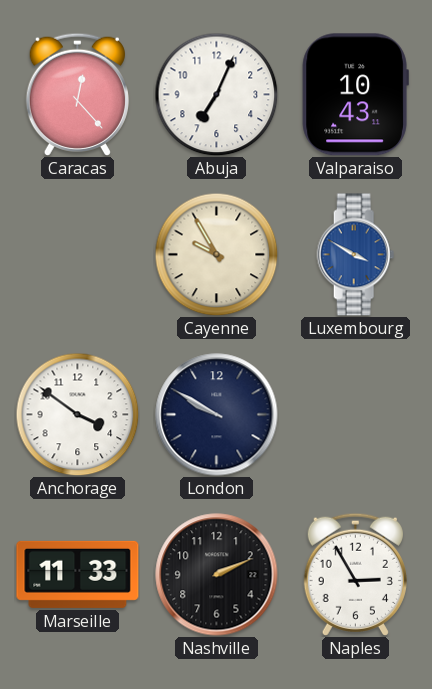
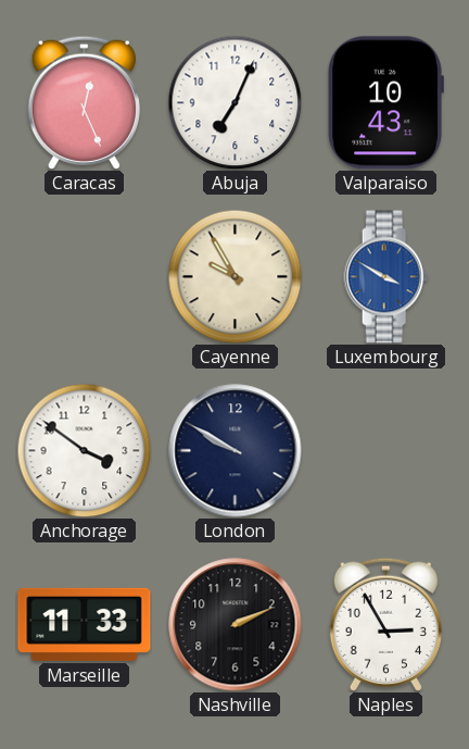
Caracas: 12:23 -> 12:26
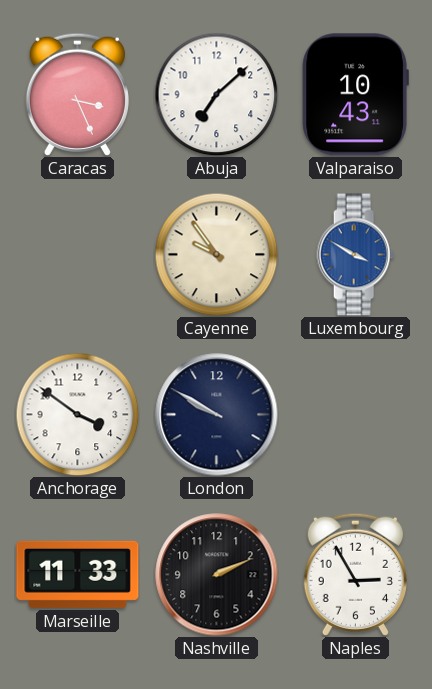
Caracas: 12:26 -> 3:26
Abuja: 7:04 -> 7:08
Cayenne: 9:55 -> 9:54
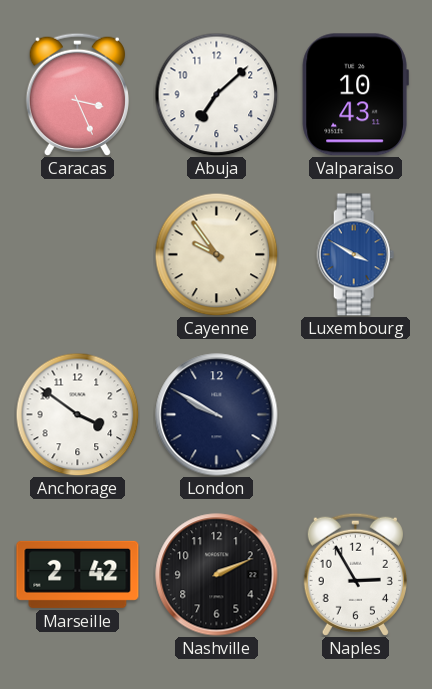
Marseille: 11:33 -> 2:42
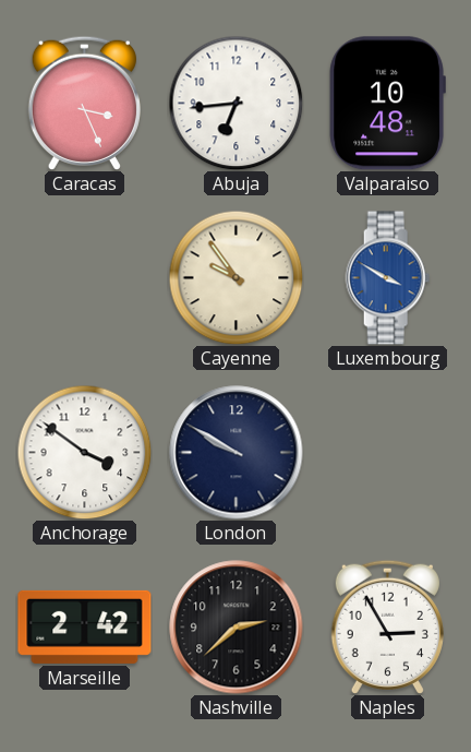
Abuja: 7:08 -> 6:44
Valparaiso: 10:43 -> 10:48
Nashville: 2:11 -> 2:38
